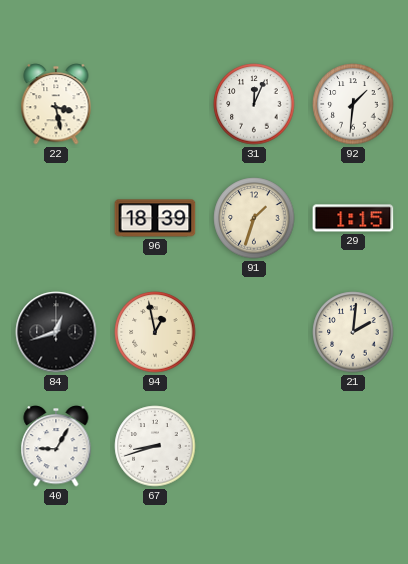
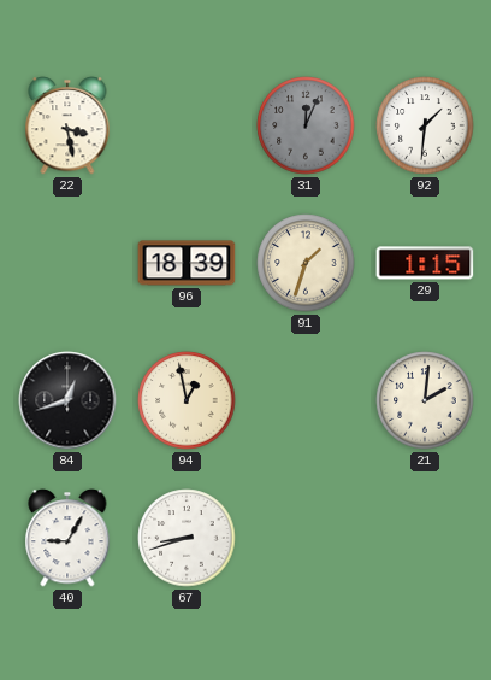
31 dial: white -> grey
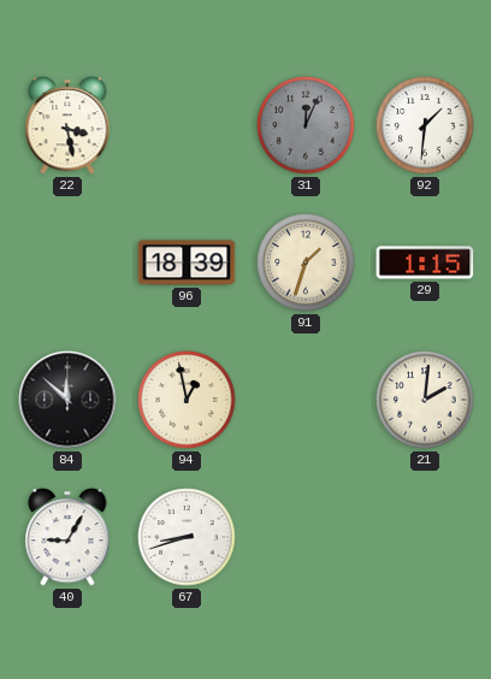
84: 12:42 -> 11:52
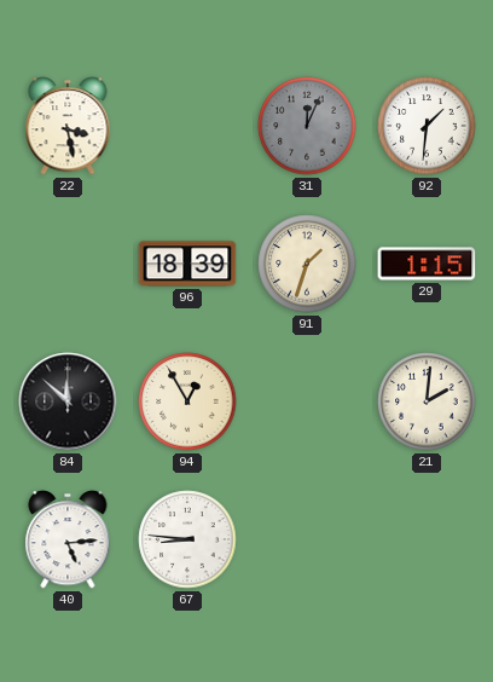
94: 12:58 -> 12:55
40: 9:05 -> 5:14
67: 8:42 -> 8:46
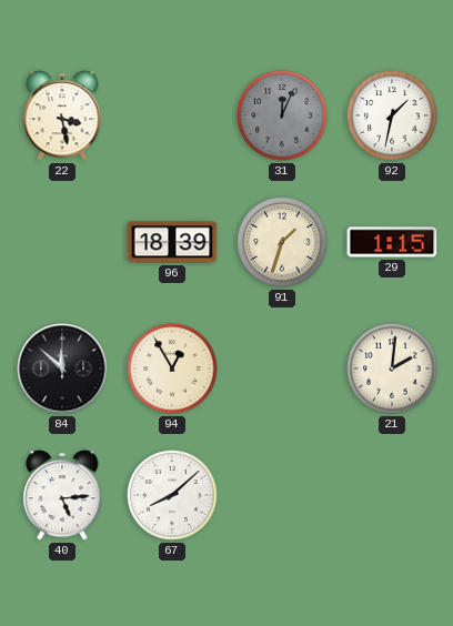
92: 1:31 -> 1:32
67: 8:46 -> 8:08
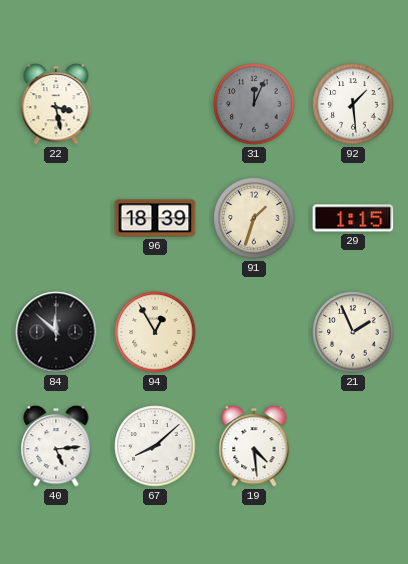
92: 1:32 -> 1:29
21: 2:01 -> 1:56
19: none -> 4:29
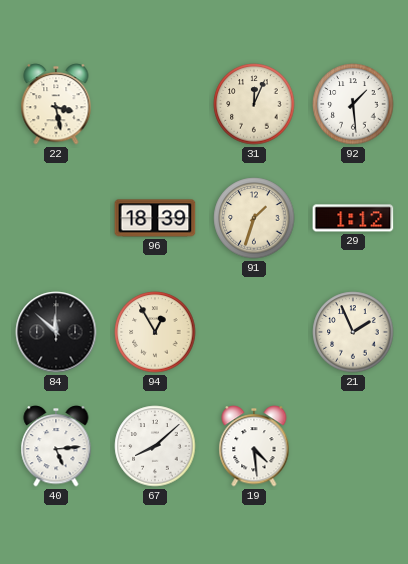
31 dial: grey -> cream
29: 1:15 -> 1:12
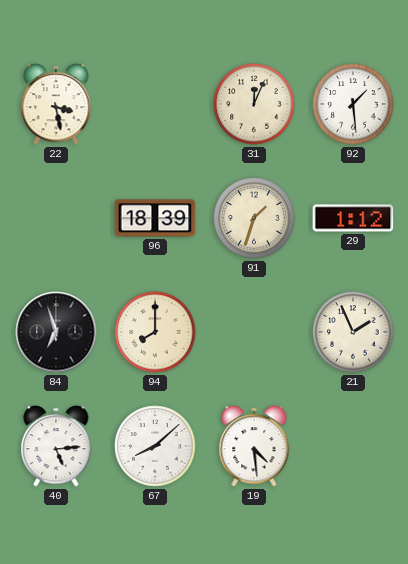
84: 11:52 -> 6:57
94: 12:55 -> 8:00
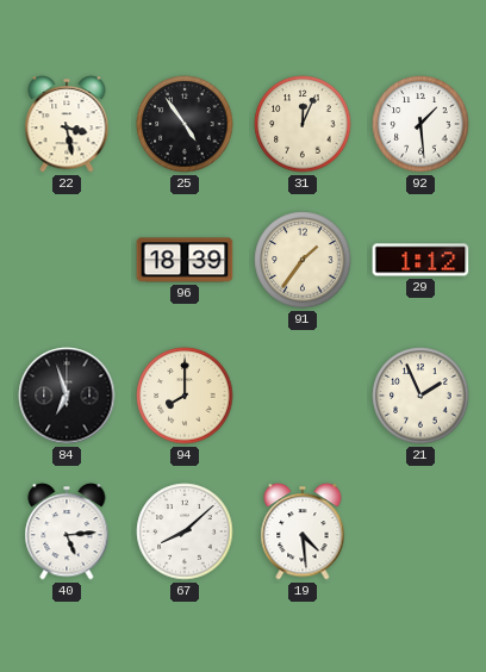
25: none -> 4:54
91: 1:33 -> 1:36
